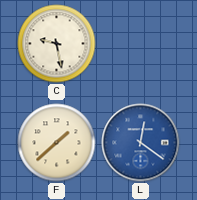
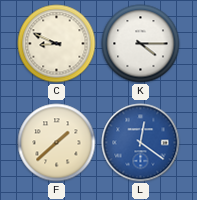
C: 9:28 -> 8:49
K: none -> 4:15
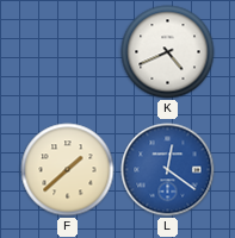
C: 8:49 -> none
K: 4:15 -> 4:41
